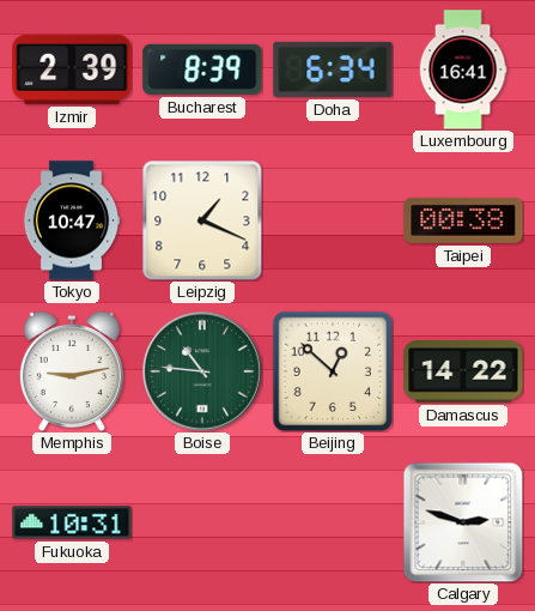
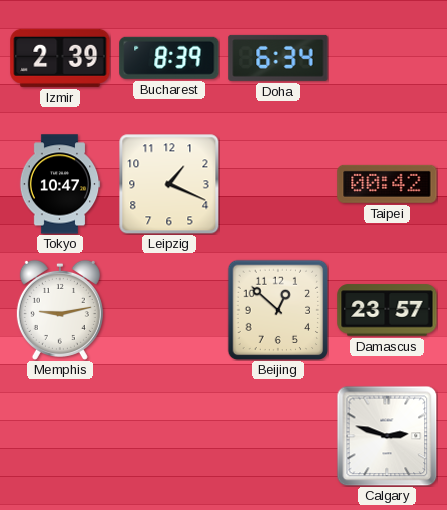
Luxembourg: 16:41 -> none
Taipei: 00:38 -> 00:42
Boise: 10:46 -> none
Damascus: 14:22 -> 23:57
Fukuoka: 10:31 -> none
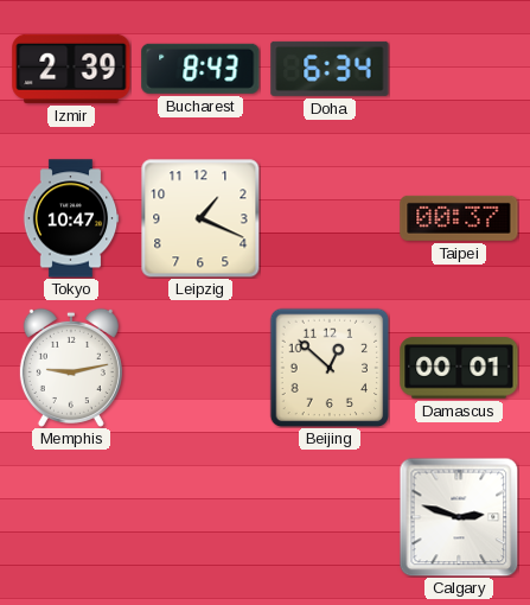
Bucharest: 8:39 -> 8:43
Taipei: 00:42 -> 00:37
Damascus: 23:57 -> 00:01
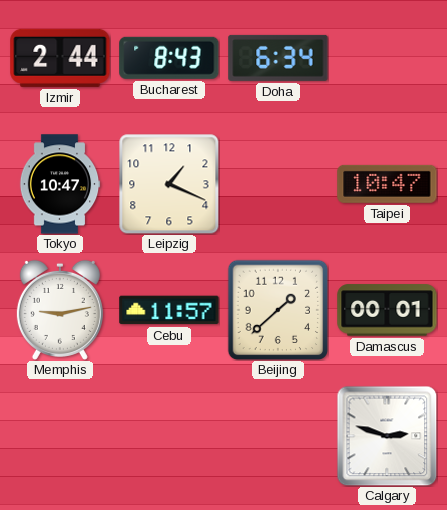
Izmir: 2:39 -> 2:44
Taipei: 00:37 -> 10:47
Cebu: none -> 11:57
Beijing: 12:52 -> 1:38
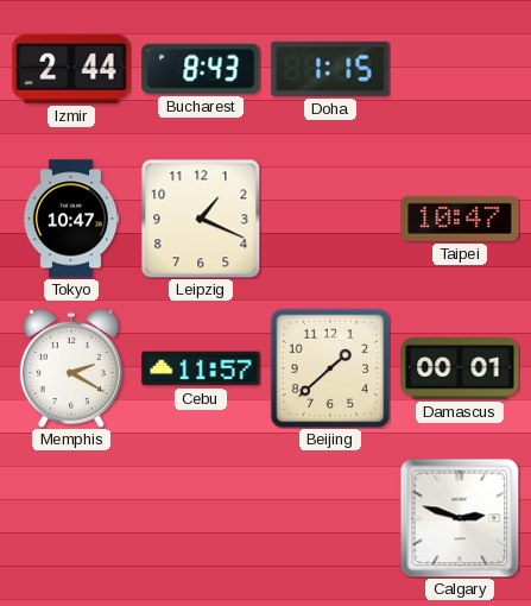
Doha: 6:34 -> 1:15
Memphis: 9:13 -> 2:20
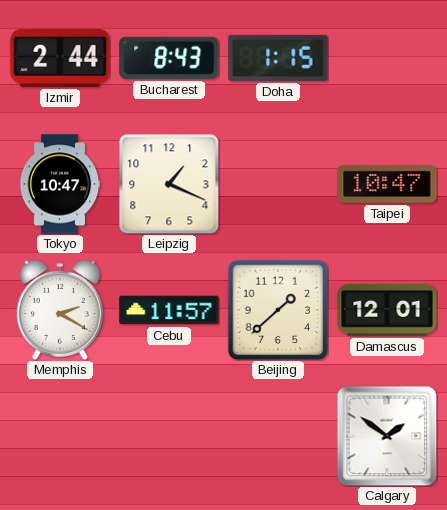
Damascus: 00:01 -> 12:01
Calgary: 2:48 -> 1:51
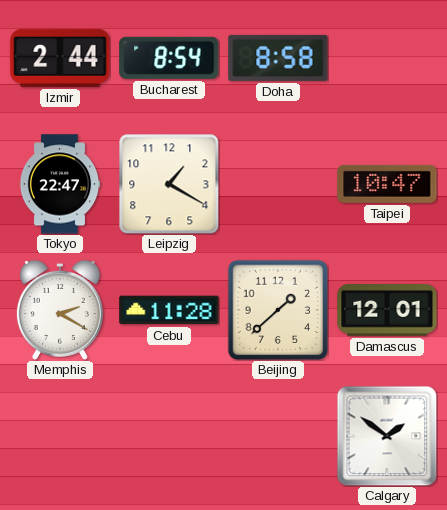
Bucharest: 8:43 -> 8:54
Doha: 1:15 -> 8:58
Tokyo: 10:47 -> 22:47
Leipzig: 1:19 -> 1:20
Cebu: 11:57 -> 11:28
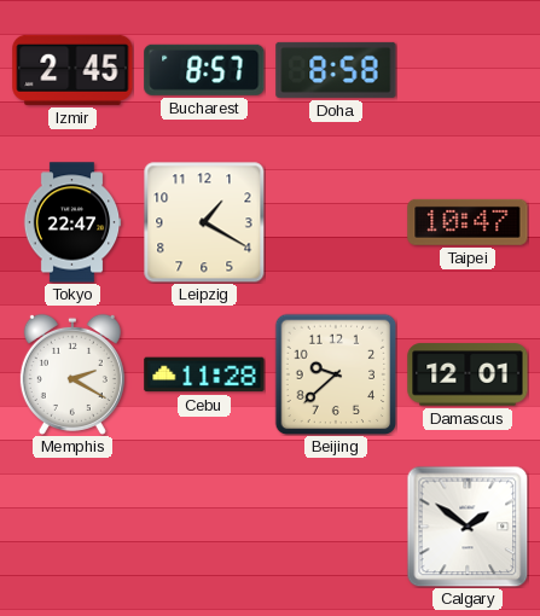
Izmir: 2:44 -> 2:45
Bucharest: 8:54 -> 8:57
Beijing: 1:38 -> 9:38
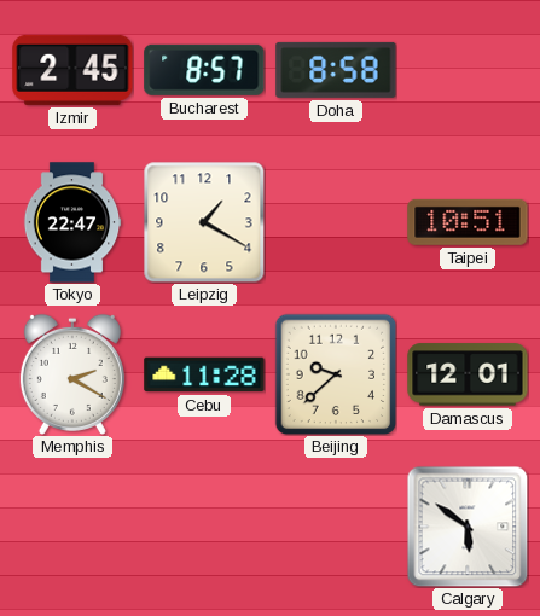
Taipei: 10:47 -> 10:51
Calgary: 1:51 -> 5:51
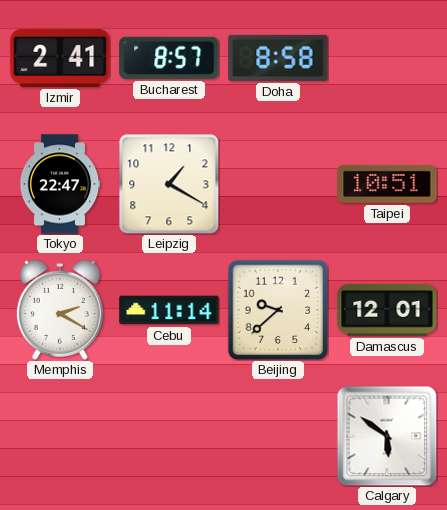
Izmir: 2:45 -> 2:41
Cebu: 11:28 -> 11:14
